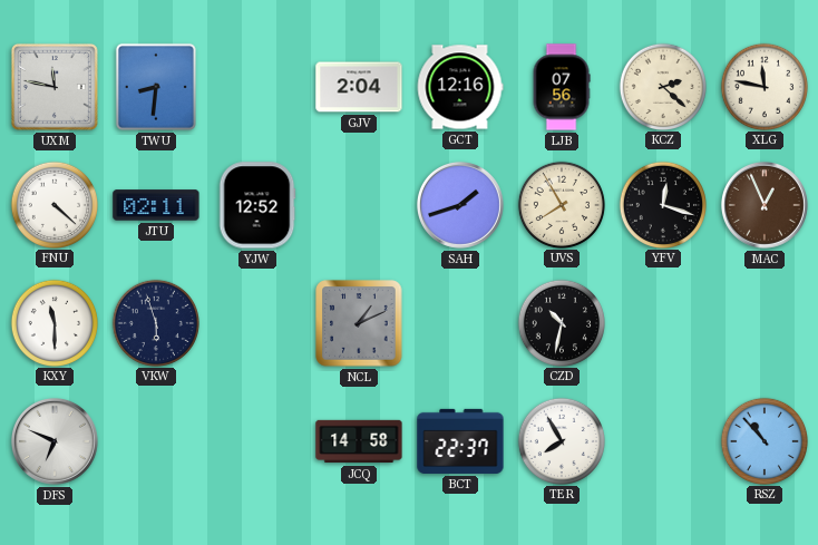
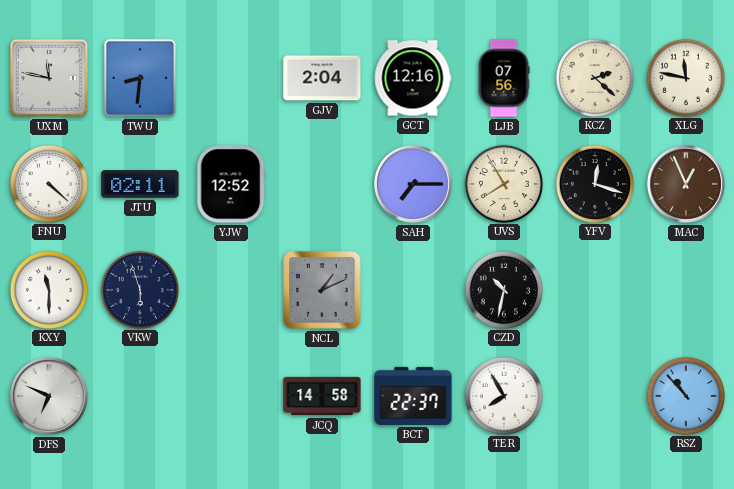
SAH: 1:42 -> 7:15
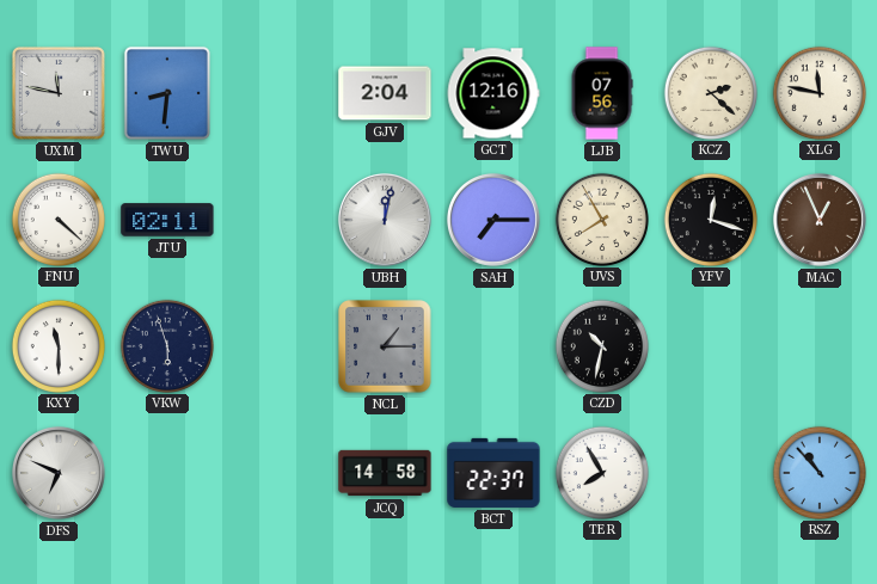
YJW: 12:52 -> none
UBH: none -> 12:02
NCL: 1:11 -> 1:15
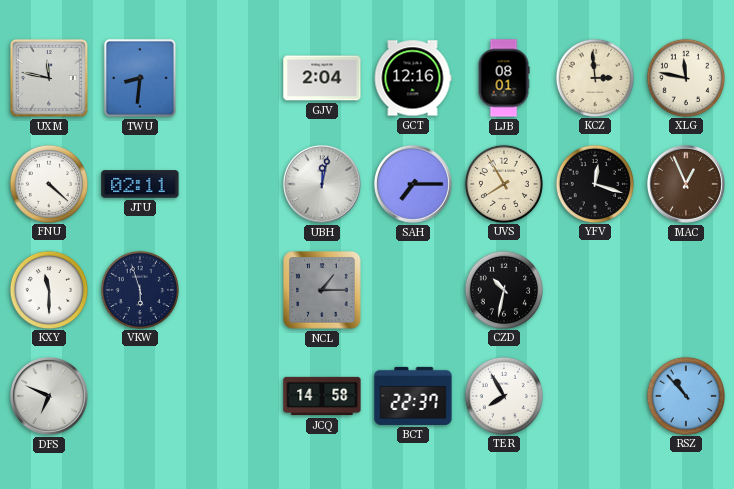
LJB: 07:56 -> 08:01
KCZ: 2:22 -> 2:59
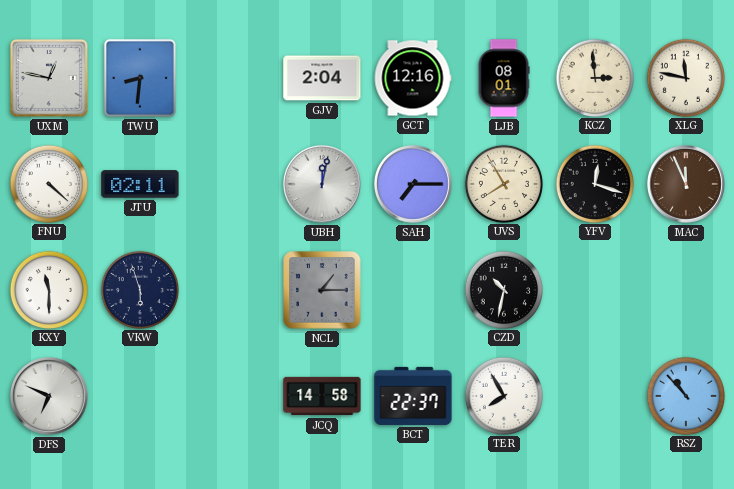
UXM: 11:47 -> 12:47
MAC: 12:56 -> 11:56
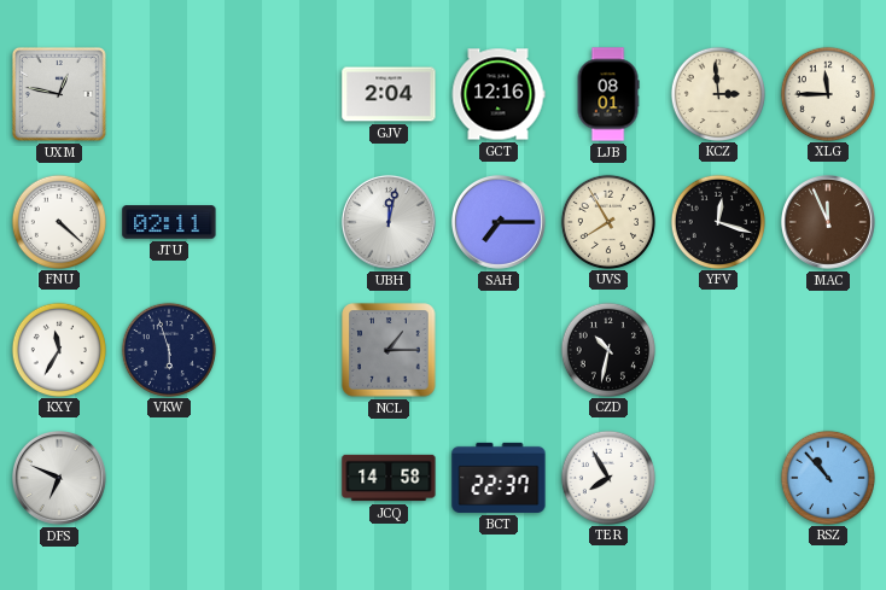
TWU: 8:31 -> none
XLG: 11:47 -> 11:45
KXY: 11:30 -> 11:35
